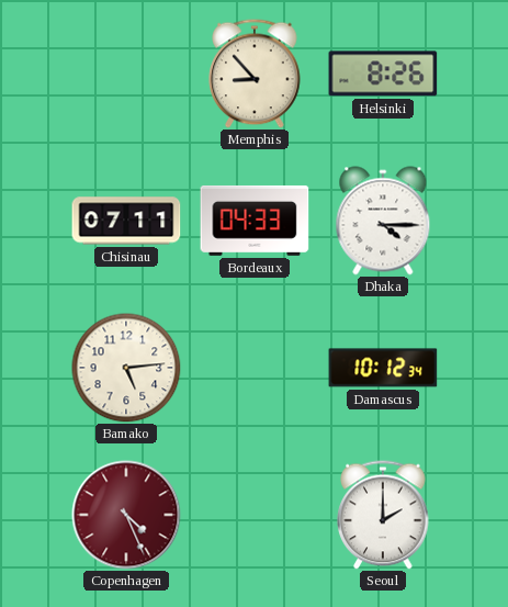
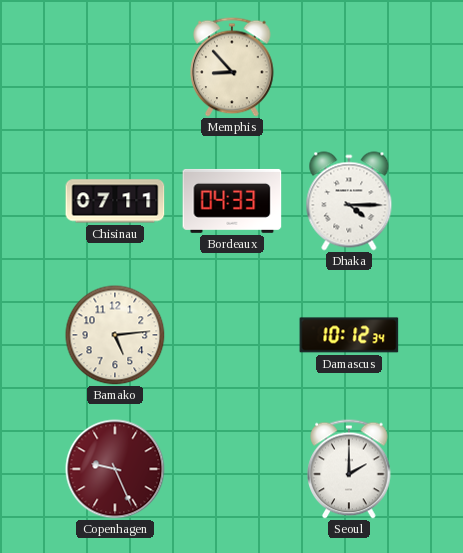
Helsinki: 8:26 -> none
Copenhagen: 4:26 -> 9:26
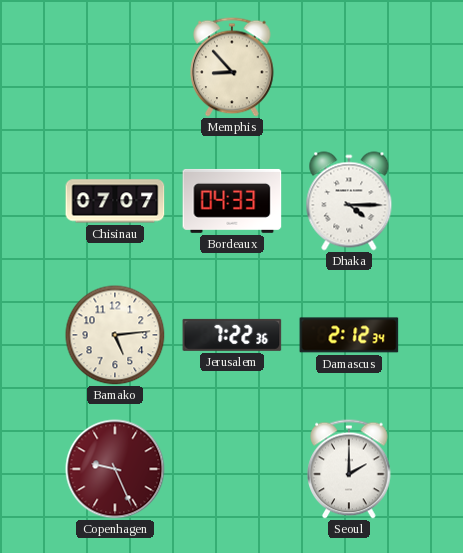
Chisinau: 07:11 -> 07:07
Jerusalem: none -> 7:22
Damascus: 10:12 -> 2:12
